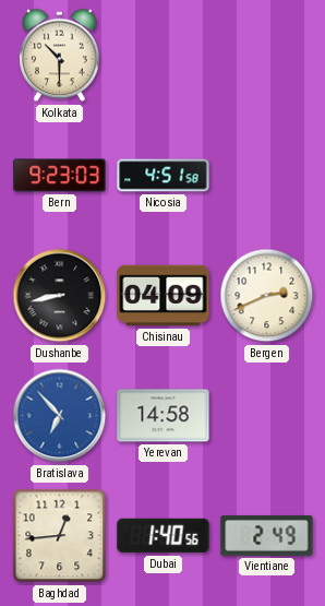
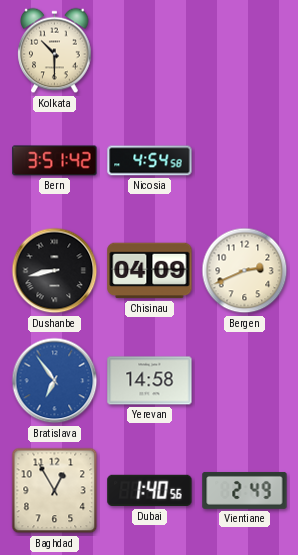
Bern: 9:23 -> 3:51
Nicosia: 4:51 -> 4:54
Bratislava: 6:53 -> 6:54
Baghdad: 12:44 -> 12:55
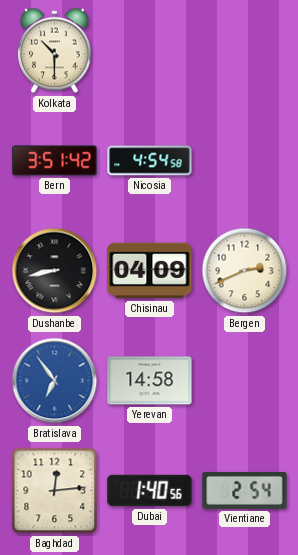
Baghdad: 12:55 -> 12:14
Vientiane: 2:49 -> 2:54
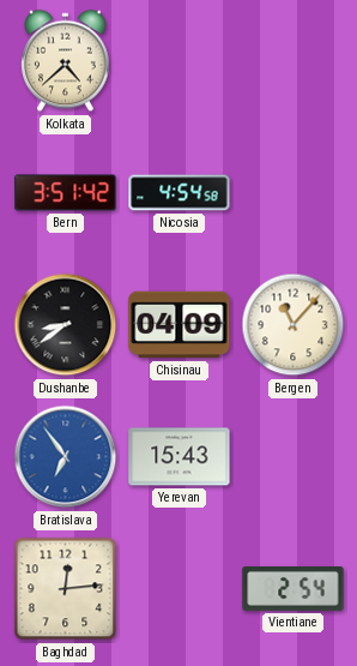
Kolkata: 10:30 -> 4:38
Dushanbe: 8:43 -> 8:39
Bergen: 2:41 -> 11:07
Yerevan: 14:58 -> 15:43
Dubai: 1:40 -> none
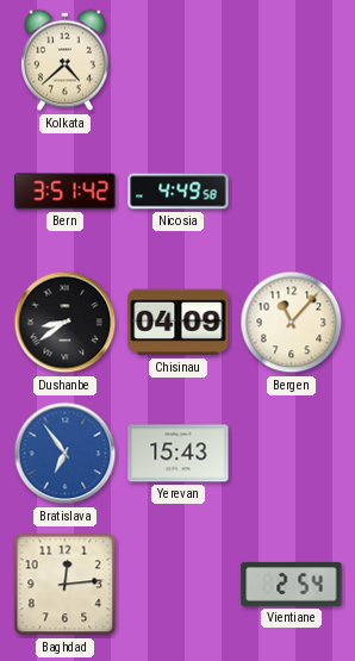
Nicosia: 4:54 -> 4:49
